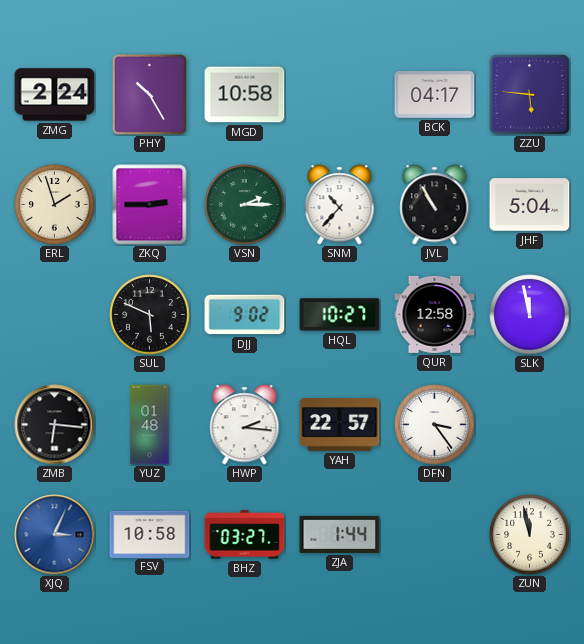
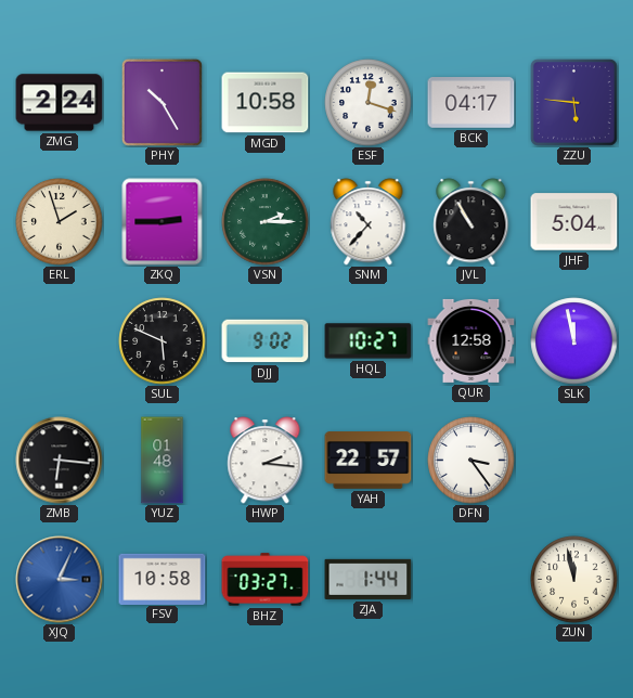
ESF: none -> 12:18
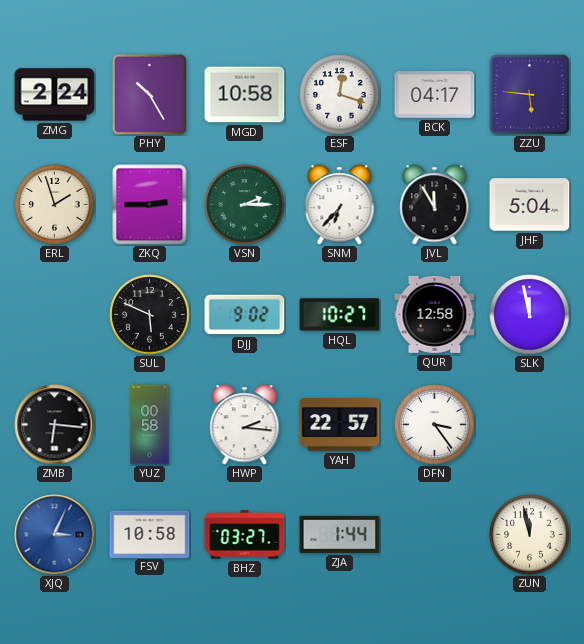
SNM: 10:37 -> 6:37
JVL: 10:55 -> 11:55
YUZ: 01:48 -> 00:58
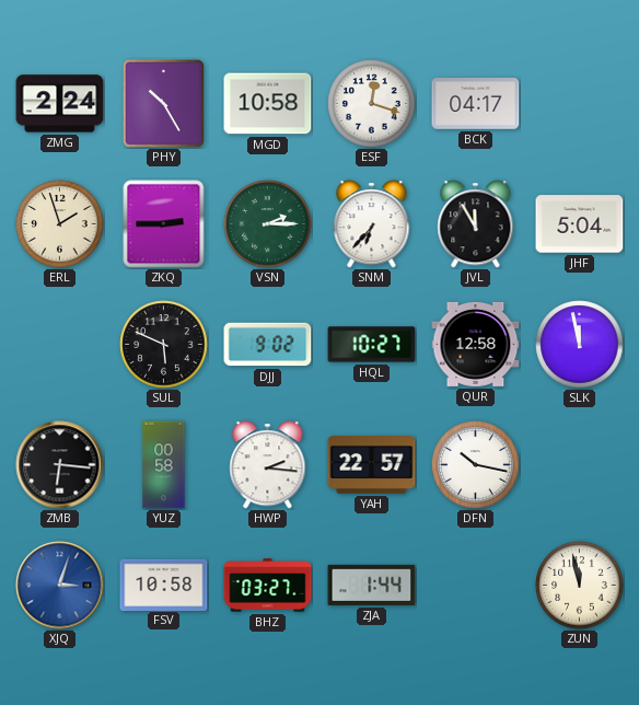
ZZU: 5:46 -> none
DFN: 3:24 -> 10:17
XJQ: 3:04 -> 3:03
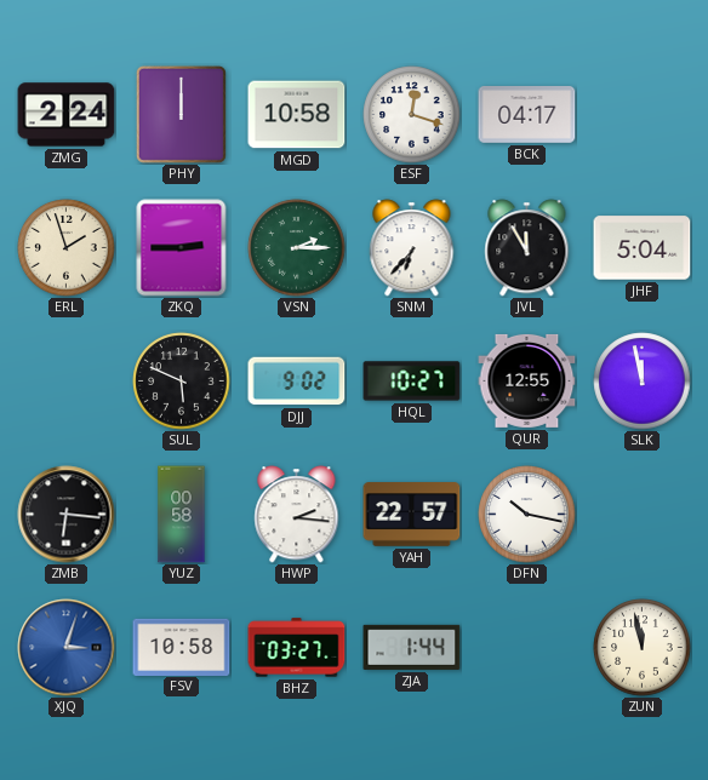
PHY: 10:25 -> 12:00
QUR: 12:58 -> 12:55
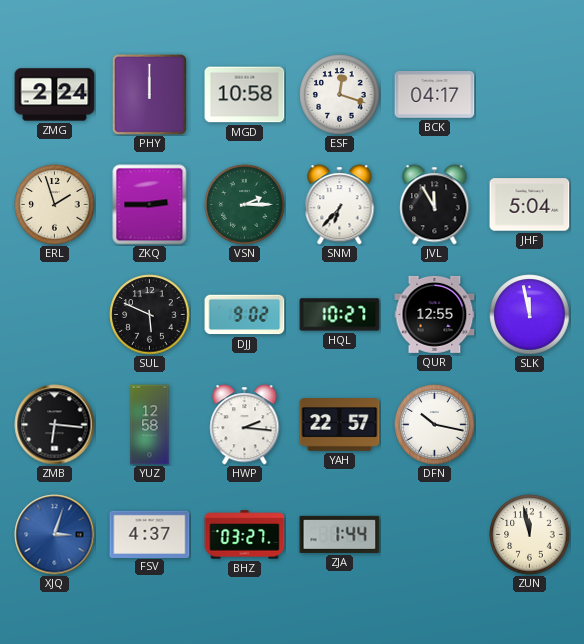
YUZ: 00:58 -> 12:58
FSV: 10:58 -> 4:37
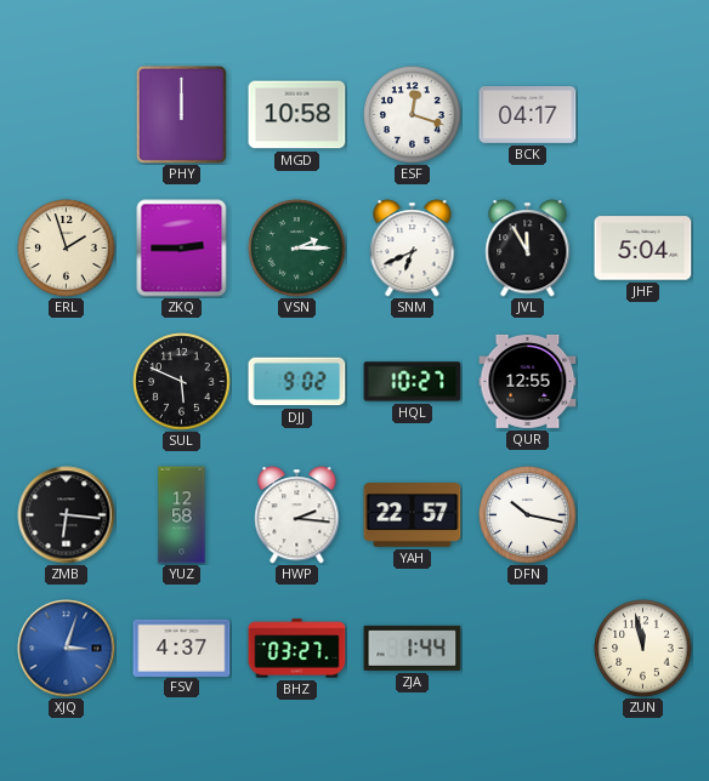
ZMG: 2:24 -> none
SNM: 6:37 -> 6:41
SLK: 11:58 -> none
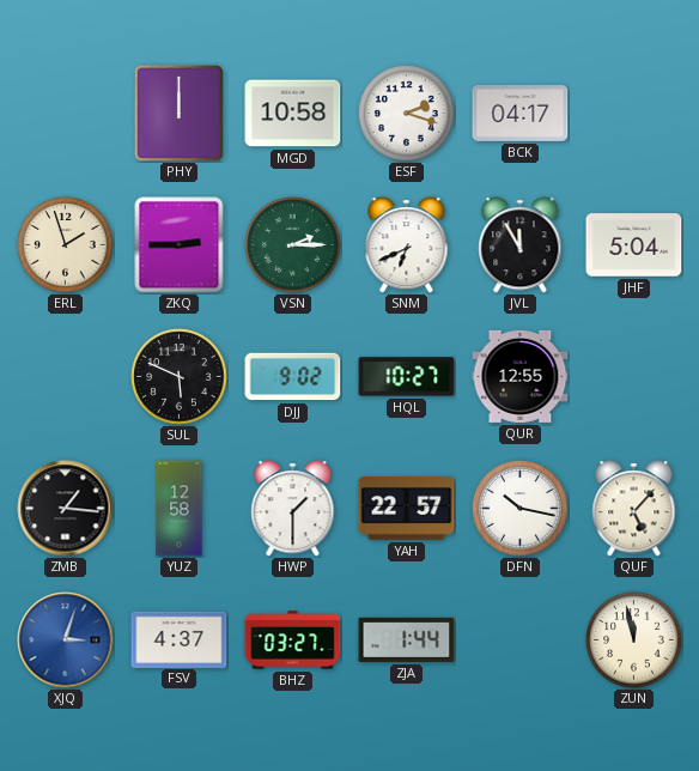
ESF: 12:18 -> 2:18
ZMB: 6:16 -> 1:16
HWP: 2:16 -> 1:30
QUF: none -> 5:07
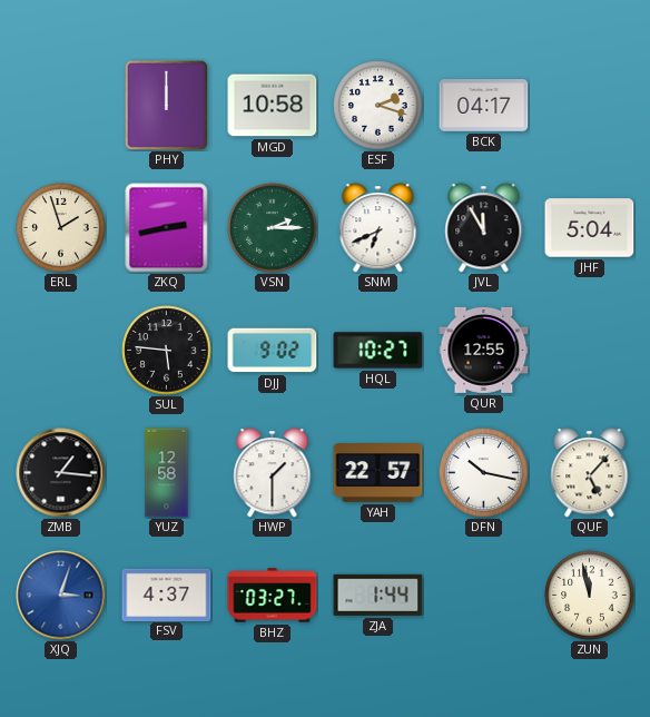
ZKQ: 2:45 -> 2:43
SUL: 5:49 -> 5:46
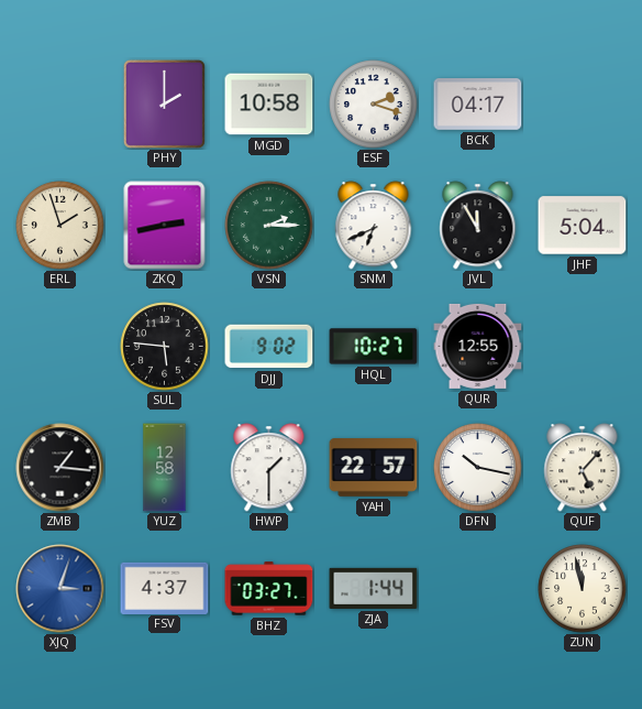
PHY: 12:00 -> 2:00
